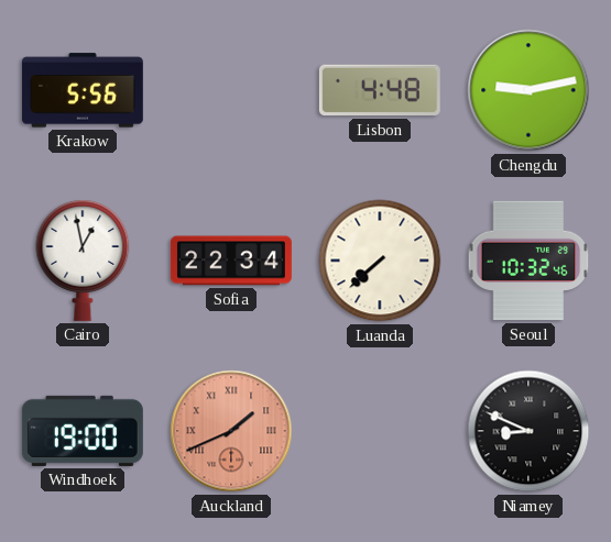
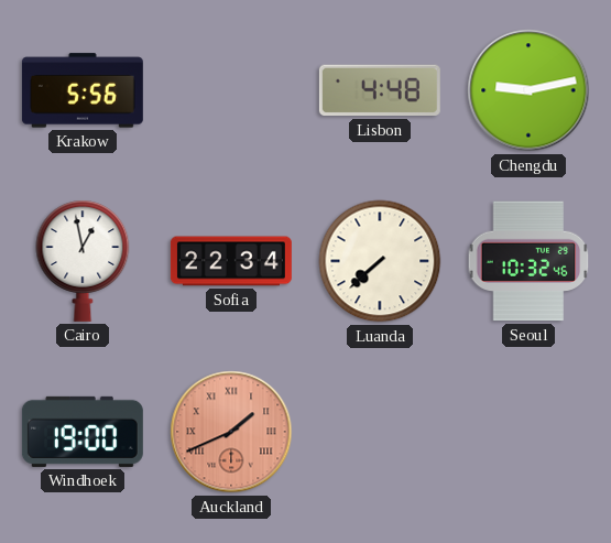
Niamey: 8:49 -> none
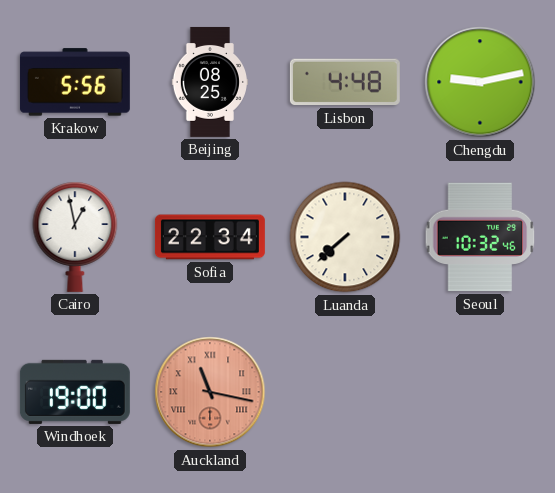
Beijing: none -> 08:25
Auckland: 1:41 -> 11:17
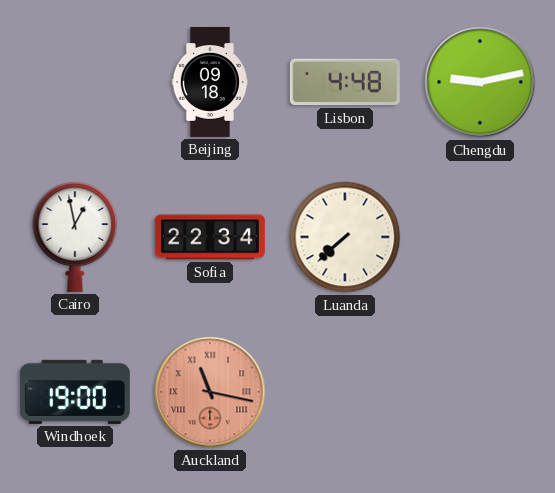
Krakow: 5:56 -> none
Beijing: 08:25 -> 09:18
Seoul: 10:32 -> none
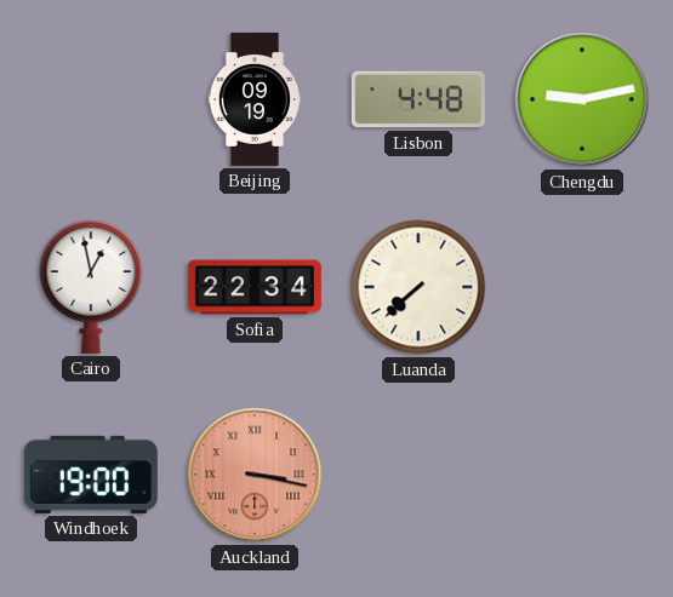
Beijing: 09:18 -> 09:19
Auckland: 11:17 -> 3:17
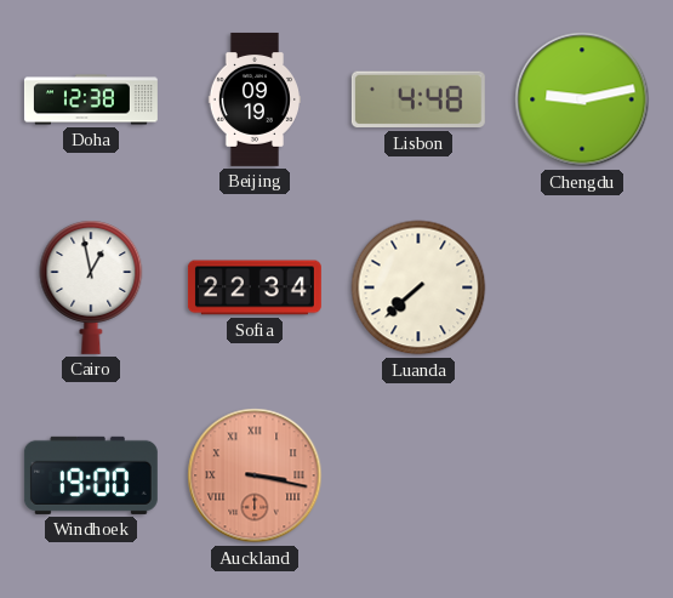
Doha: none -> 12:38
